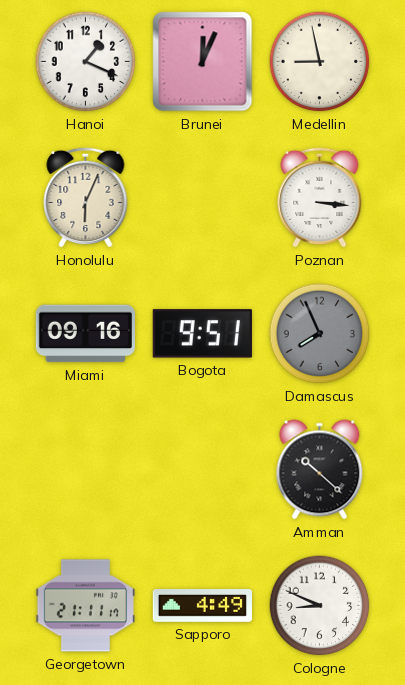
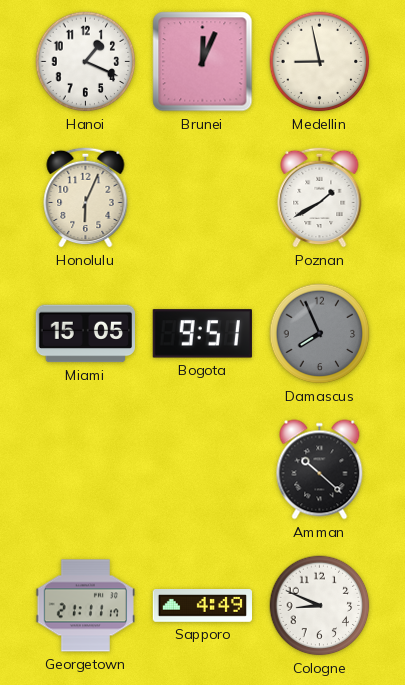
Poznan: 3:16 -> 1:40
Miami: 09:16 -> 15:05
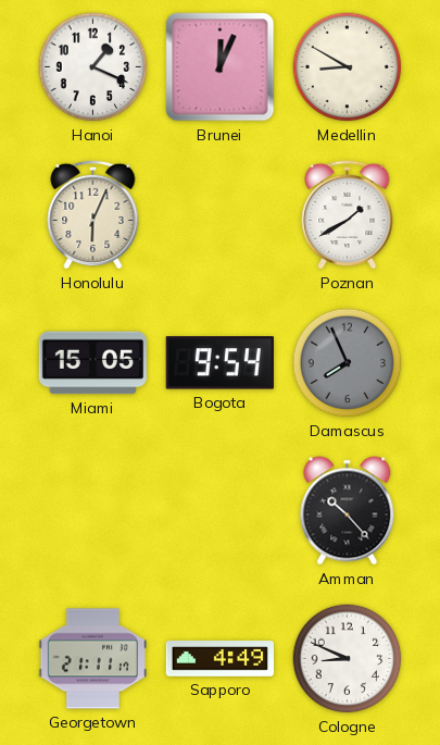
Medellin: 8:58 -> 8:50
Bogota: 9:51 -> 9:54
Amman: 10:22 -> 10:23
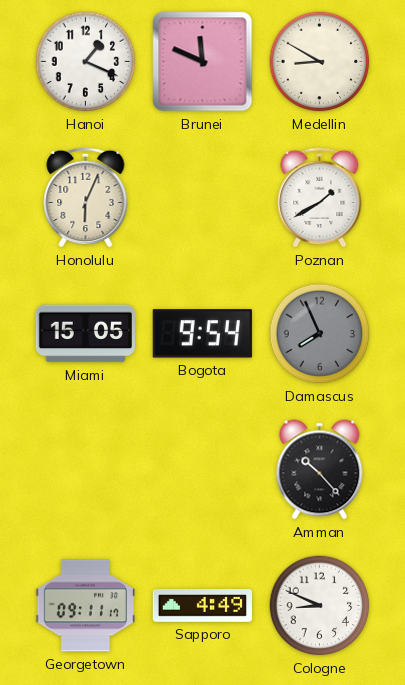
Brunei: 12:04 -> 11:49
Georgetown: 21:11 -> 09:11
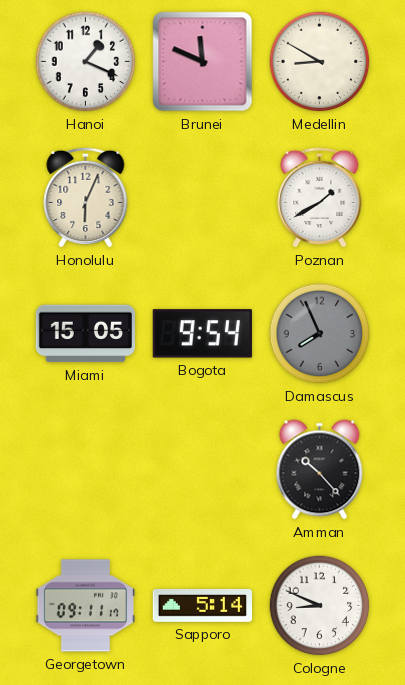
Sapporo: 4:49 -> 5:14
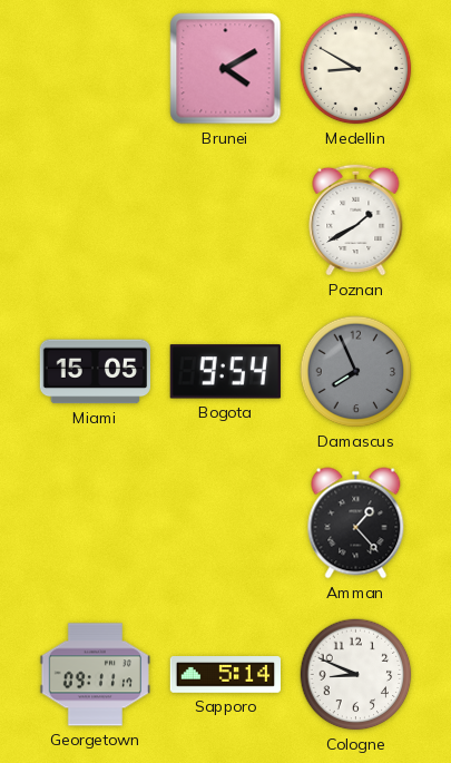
Hanoi: 1:19 -> none
Brunei: 11:49 -> 4:10
Honolulu: 6:04 -> none
Amman: 10:23 -> 1:23
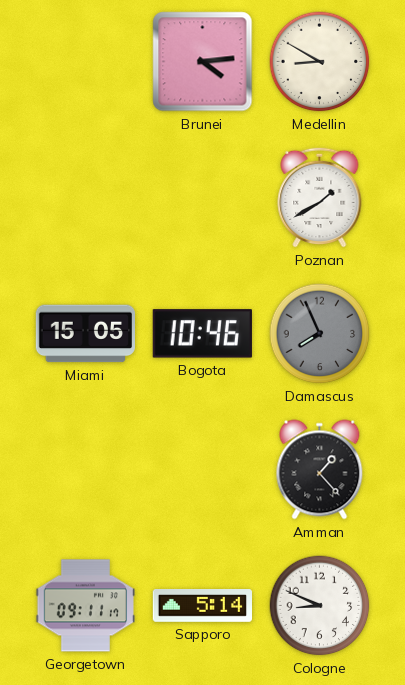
Brunei: 4:10 -> 4:14
Bogota: 9:54 -> 10:46
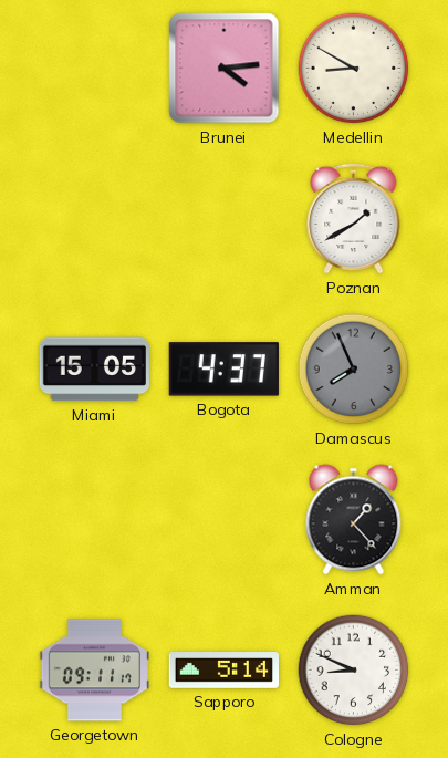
Bogota: 10:46 -> 4:37
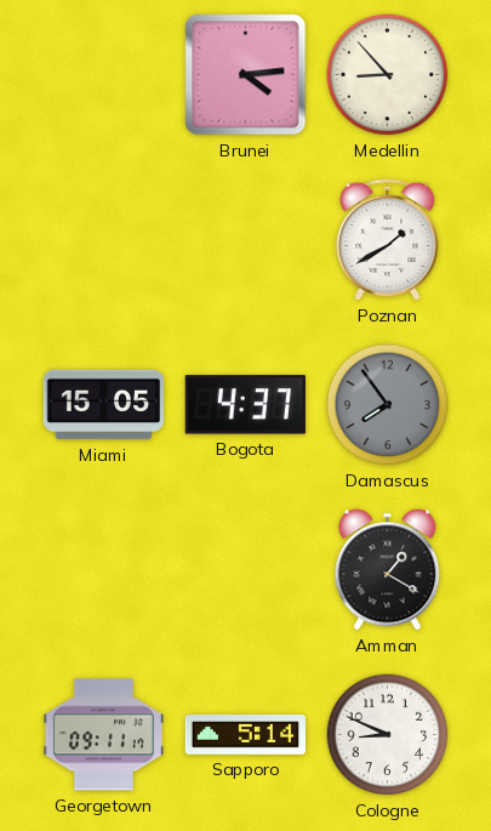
Medellin: 8:50 -> 8:53
Damascus: 7:56 -> 7:54
Amman: 1:23 -> 1:20
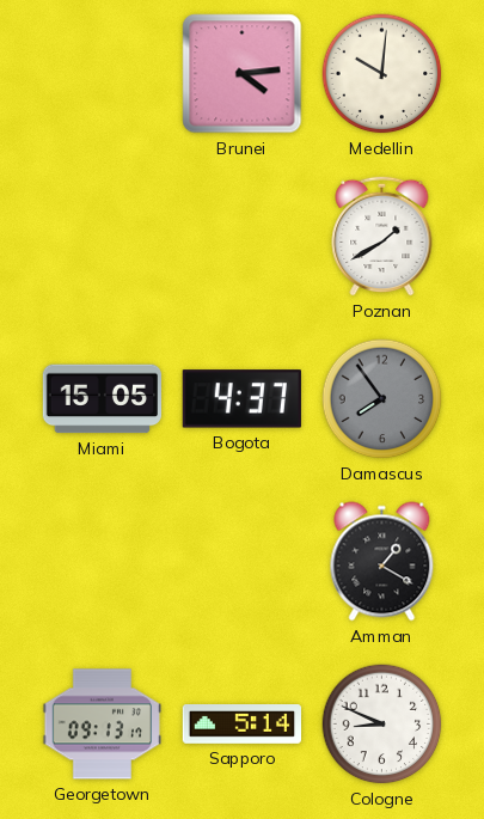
Medellin: 8:53 -> 10:01
Georgetown: 09:11 -> 09:13
